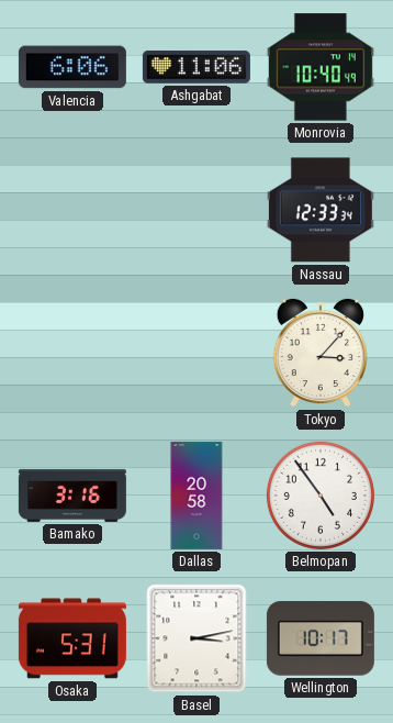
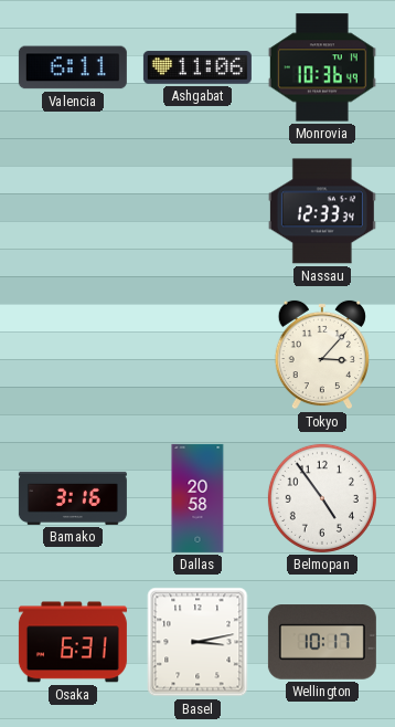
Valencia: 6:06 -> 6:11
Monrovia: 10:40 -> 10:36
Osaka: 5:31 -> 6:31
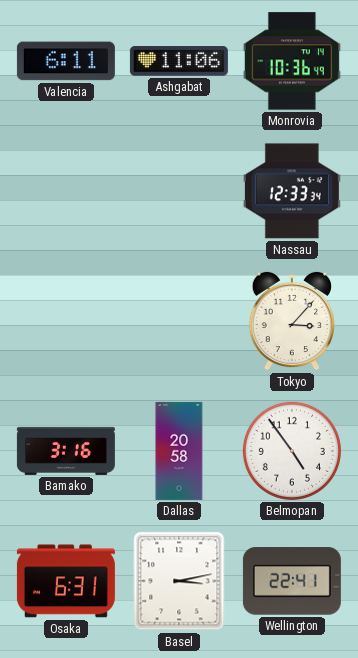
Wellington: 10:17 -> 22:41
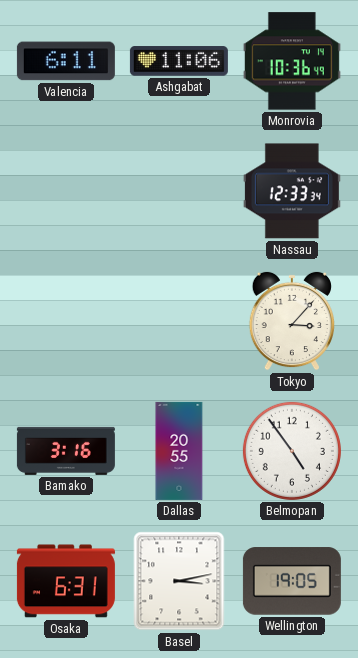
Dallas: 20:58 -> 20:55
Wellington: 22:41 -> 19:05
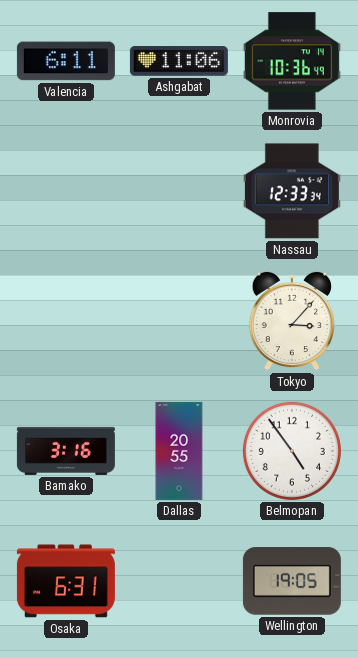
Basel: 3:13 -> none
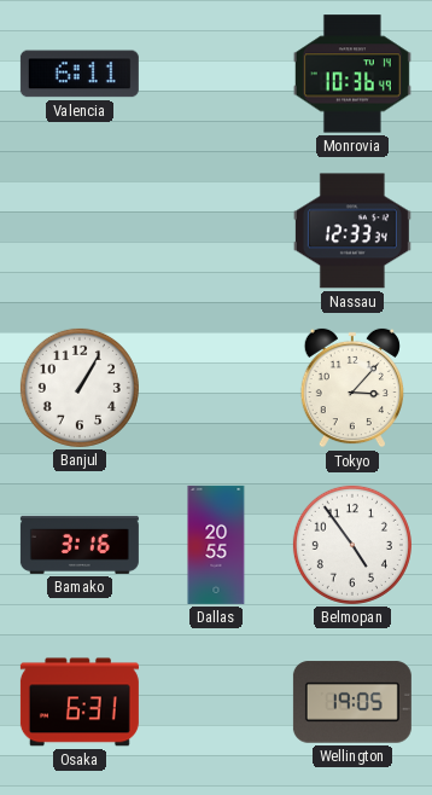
Ashgabat: 11:06 -> none
Banjul: none -> 1:05
